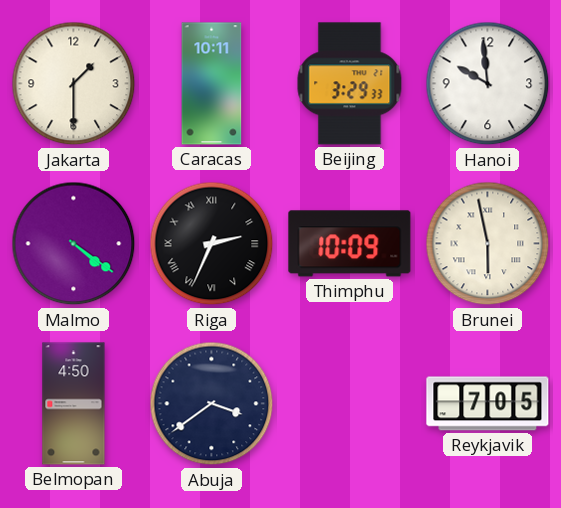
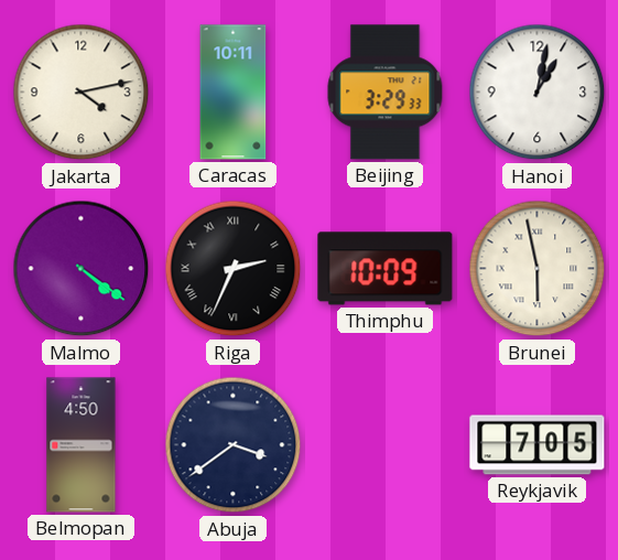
Jakarta: 1:30 -> 4:13
Hanoi: 9:59 -> 1:02
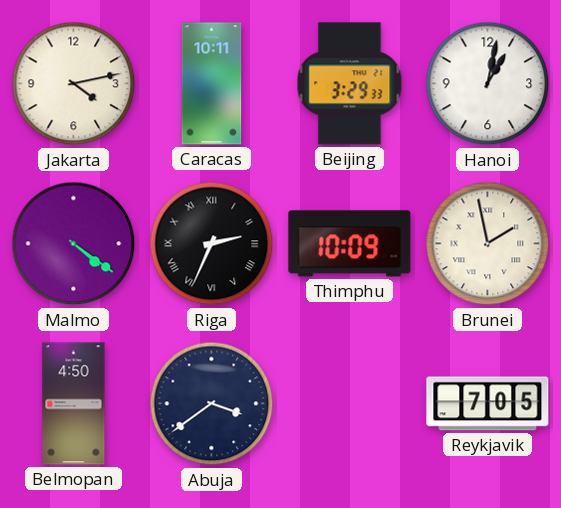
Brunei: 5:58 -> 1:58
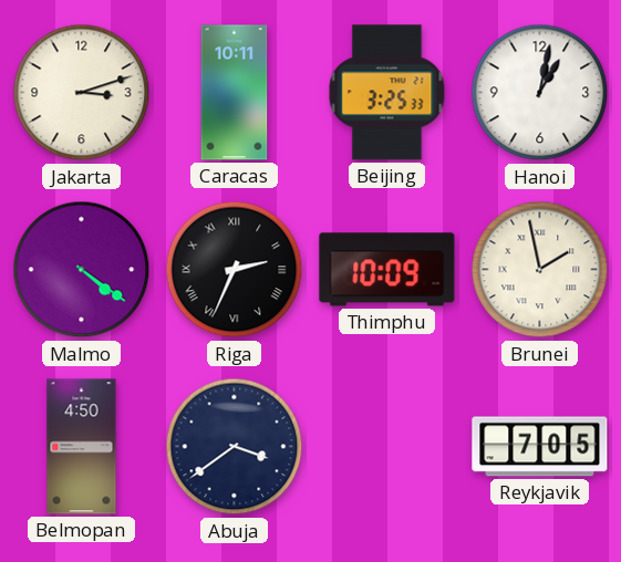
Jakarta: 4:13 -> 3:12
Beijing: 3:29 -> 3:25
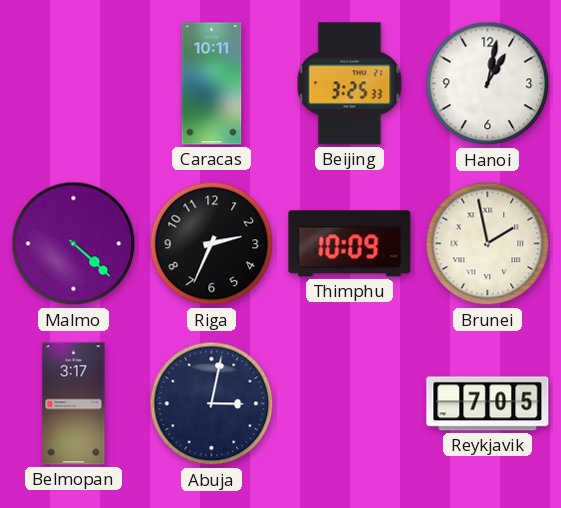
Jakarta: 3:12 -> none
Malmo: 4:21 -> 4:22
Riga numerals: Roman -> Arabic
Belmopan: 4:50 -> 3:17
Abuja: 3:39 -> 3:02
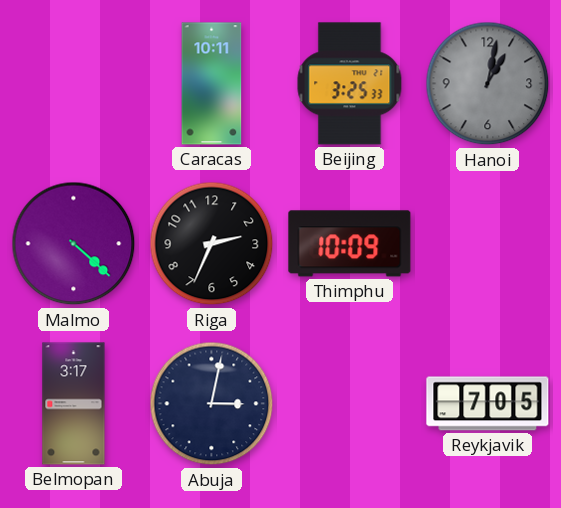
Hanoi dial: white -> grey
Brunei: 1:58 -> none
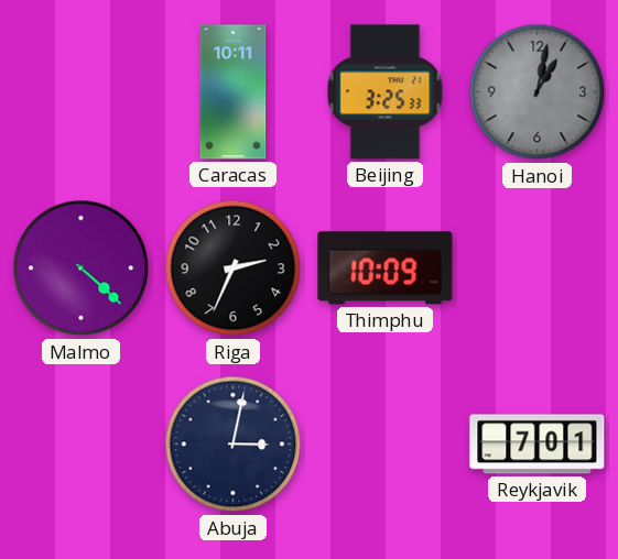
Belmopan: 3:17 -> none
Reykjavik: 7:05 -> 7:01
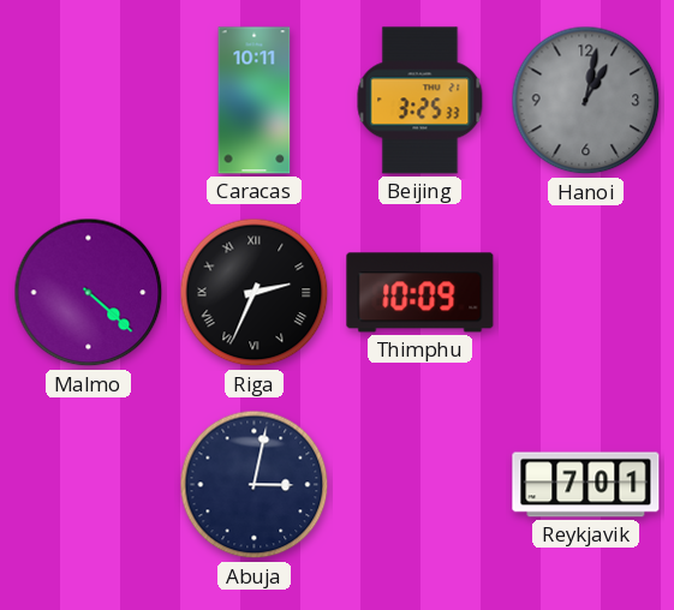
Riga numerals: Arabic -> Roman
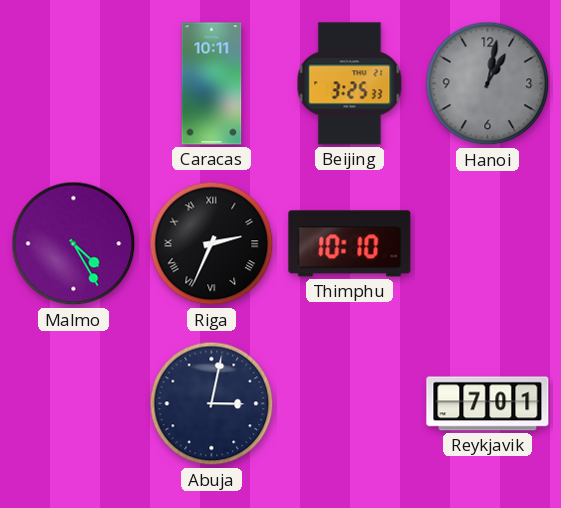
Malmo: 4:22 -> 4:25
Thimphu: 10:09 -> 10:10
